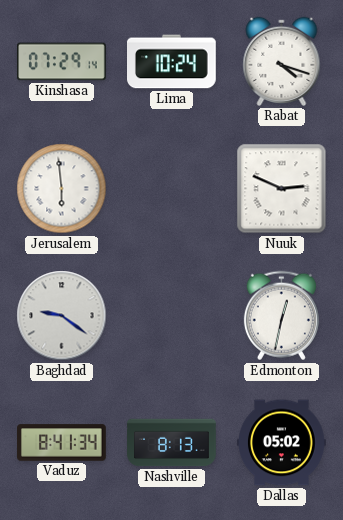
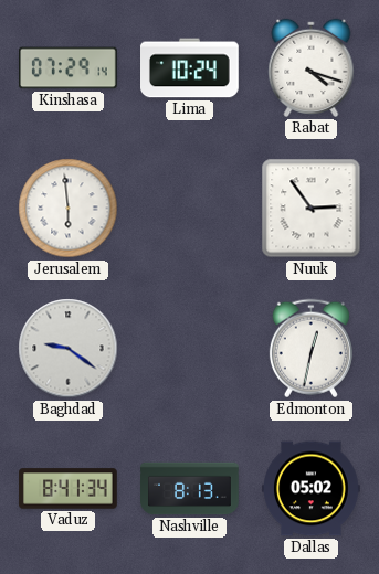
Nuuk: 2:49 -> 2:54
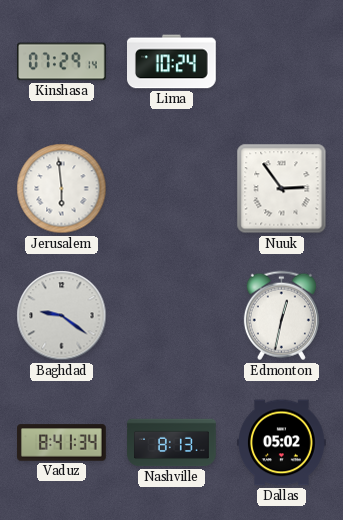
Rabat: 4:18 -> none
